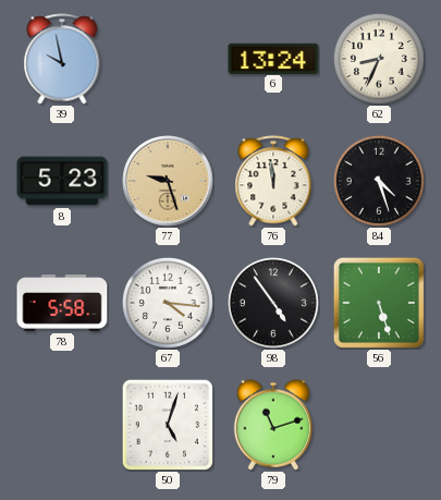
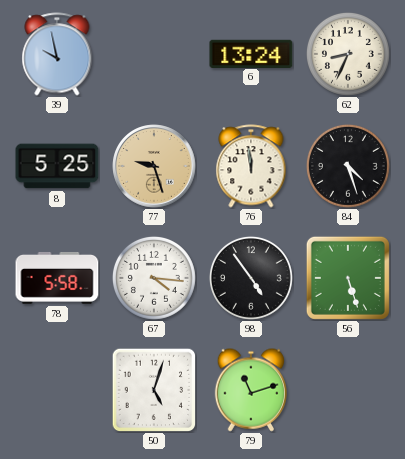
8: 5:23 -> 5:25
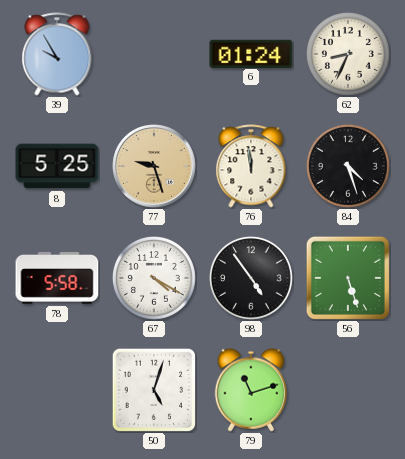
39: 9:58 -> 9:55
6: 13:24 -> 01:24
67: 4:16 -> 4:20
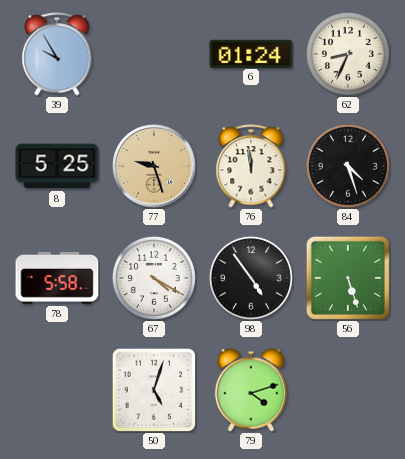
79: 11:12 -> 4:12
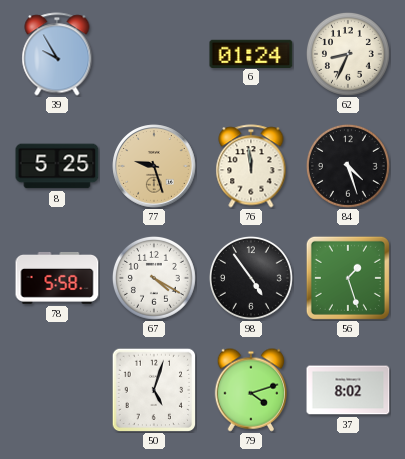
56: 5:27 -> 1:27
37: none -> 8:02
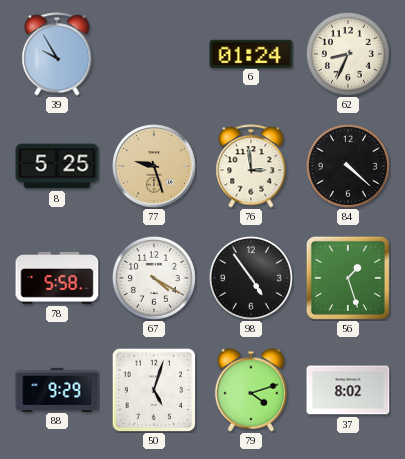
76: 11:59 -> 2:59
84: 4:27 -> 4:22
88: none -> 9:29
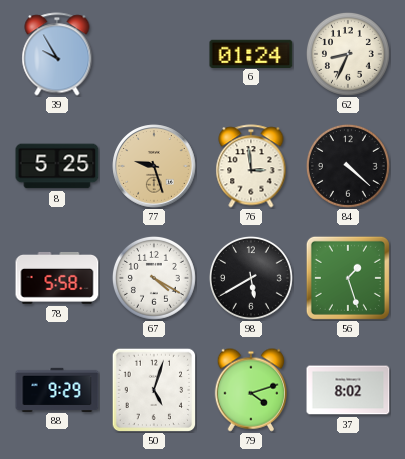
98: 4:54 -> 5:40
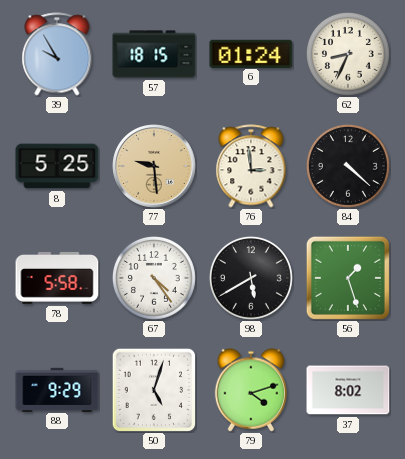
57: none -> 18:15
77: 9:27 -> 9:29
67: 4:20 -> 4:24
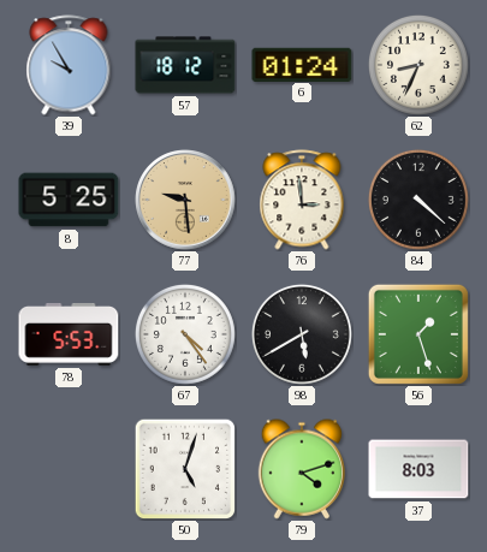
57: 18:15 -> 18:12
78: 5:58 -> 5:53
88: 9:29 -> none
37: 8:02 -> 8:03
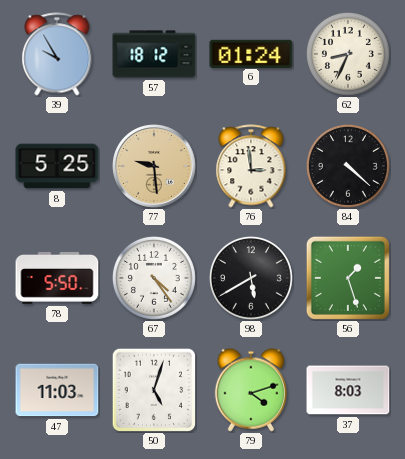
78: 5:53 -> 5:50
47: none -> 11:03
